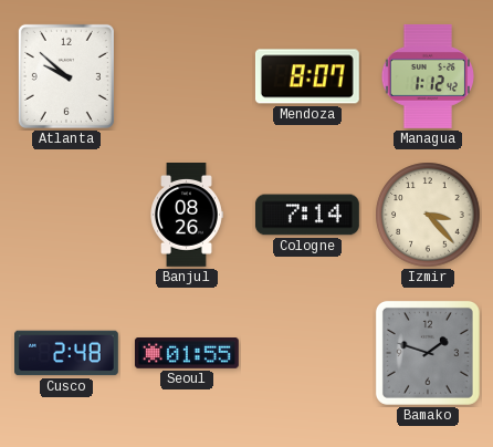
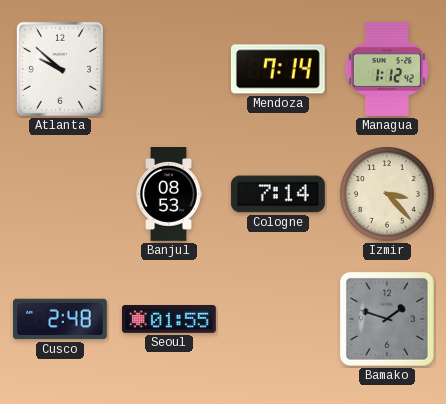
Mendoza: 8:07 -> 7:14
Banjul: 08:26 -> 08:53
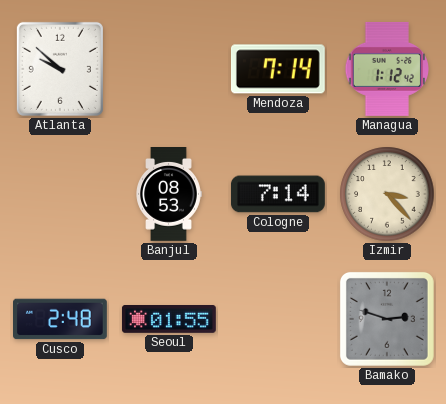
Bamako: 1:48 -> 2:48
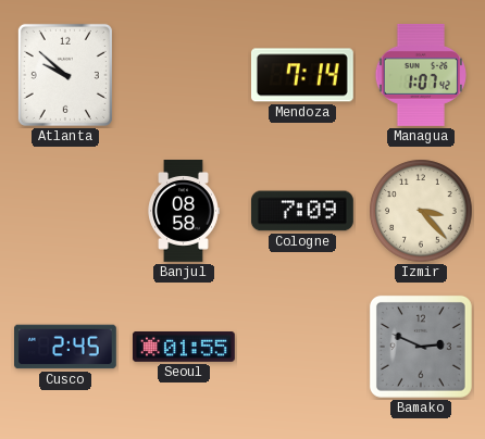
Managua: 1:12 -> 1:07
Banjul: 08:53 -> 08:58
Cologne: 7:14 -> 7:09
Cusco: 2:48 -> 2:45
Bamako: 2:48 -> 2:49
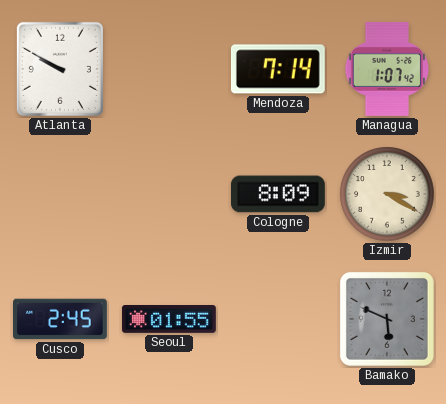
Atlanta: 9:52 -> 9:50
Banjul: 08:58 -> none
Cologne: 7:09 -> 8:09
Izmir: 3:23 -> 3:20
Bamako: 2:49 -> 5:49
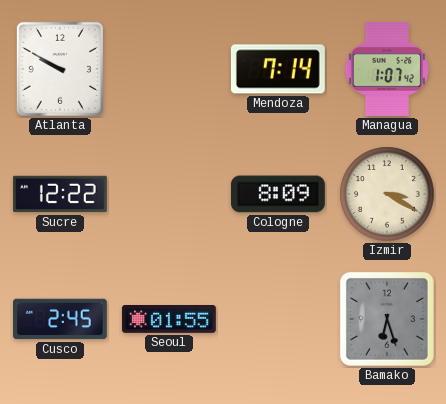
Sucre: none -> 12:22
Bamako: 5:49 -> 6:27
